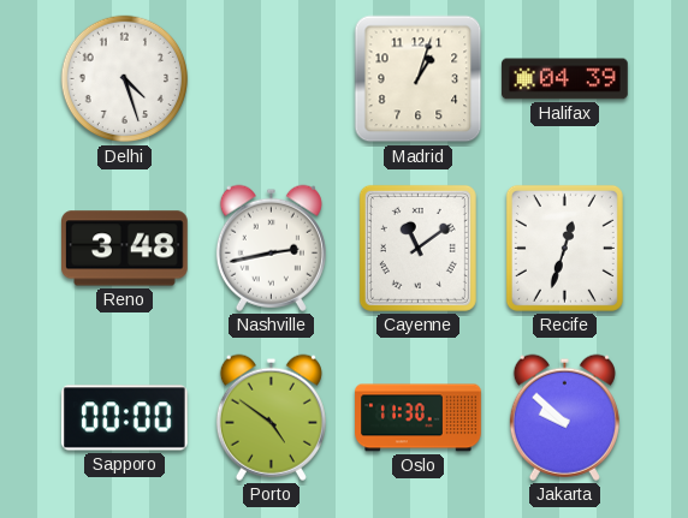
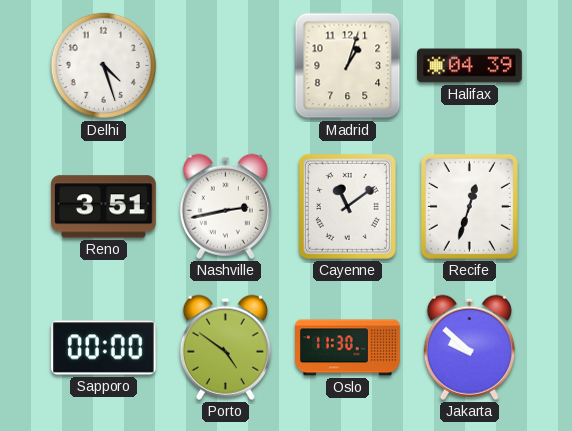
Reno: 3:48 -> 3:51
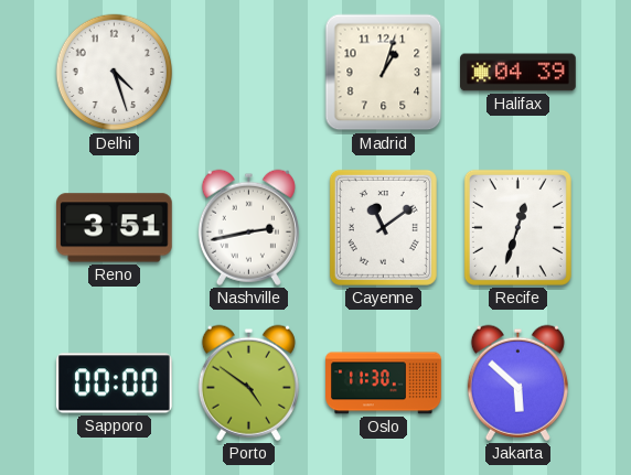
Jakarta: 9:52 -> 5:52
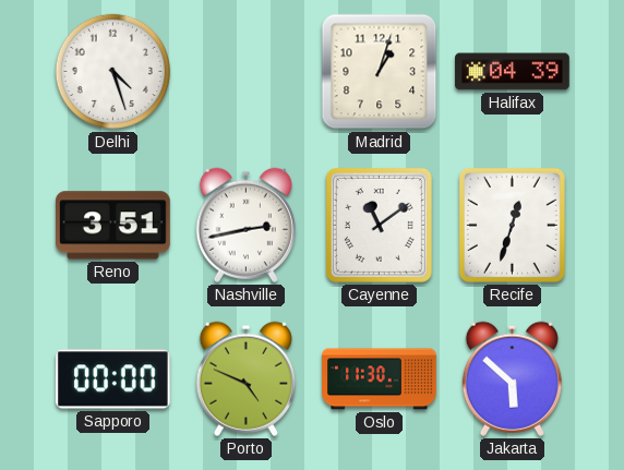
Porto: 4:51 -> 4:49
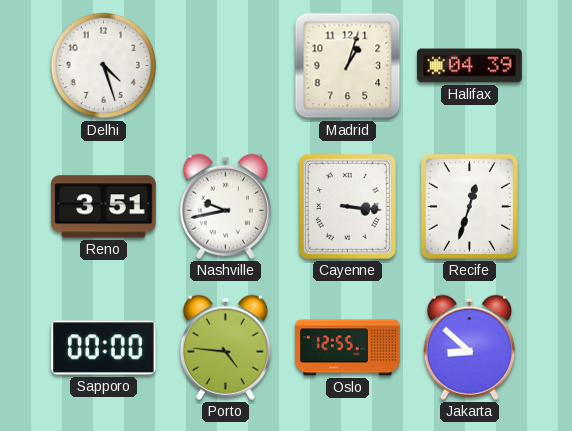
Nashville: 2:43 -> 9:43
Cayenne: 11:09 -> 3:16
Porto: 4:49 -> 4:46
Oslo: 11:30 -> 12:55
Jakarta: 5:52 -> 8:52
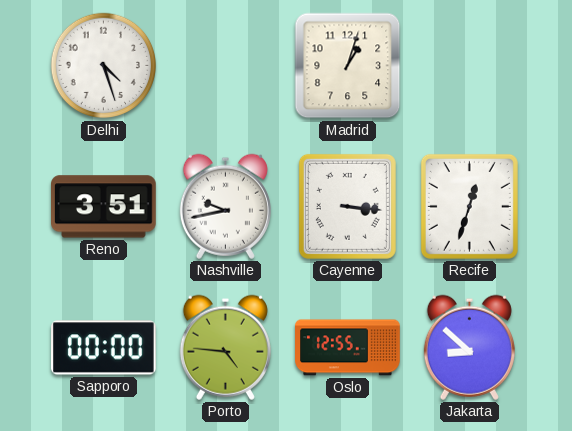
Halifax: 04:39 -> none
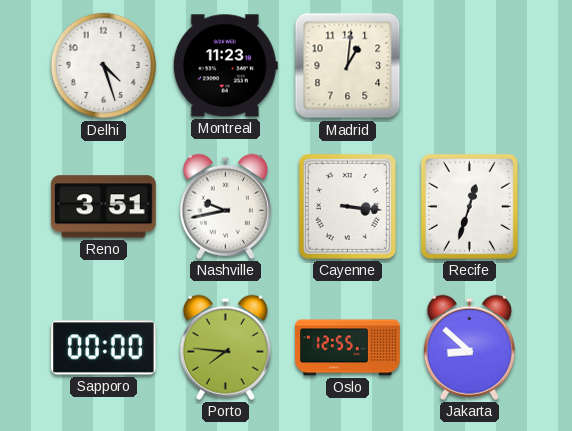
Montreal: none -> 11:23
Madrid: 1:03 -> 1:01
Porto: 4:46 -> 7:46
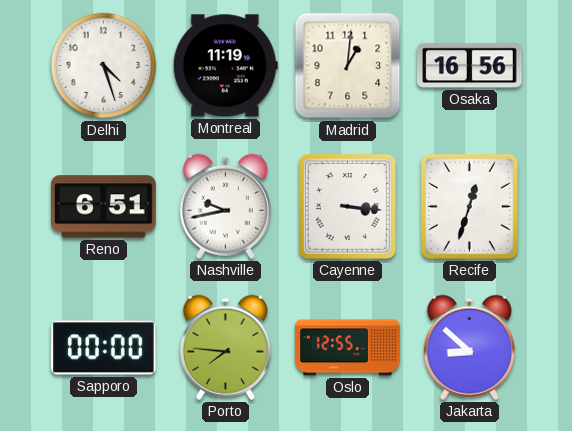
Montreal: 11:23 -> 11:19
Osaka: none -> 16:56
Reno: 3:51 -> 6:51
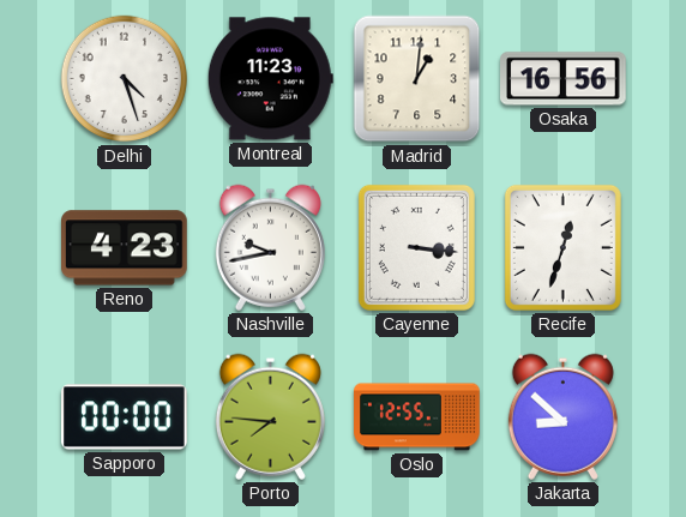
Montreal: 11:19 -> 11:23
Reno: 6:51 -> 4:23
